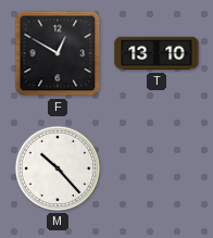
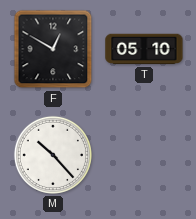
T: 13:10 -> 05:10
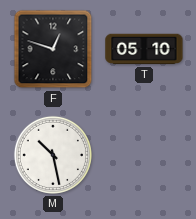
F: 12:50 -> 12:48
M: 10:23 -> 10:28
